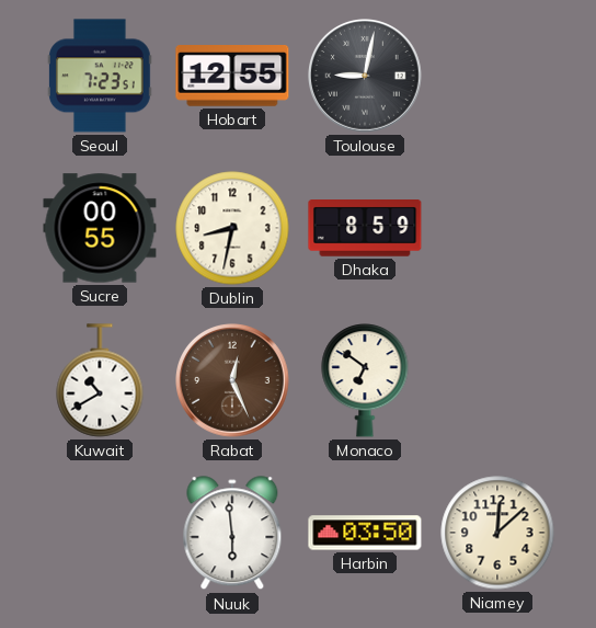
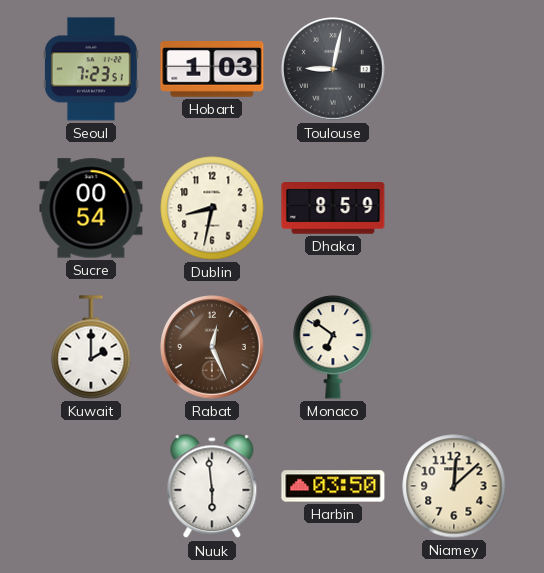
Hobart: 12:55 -> 1:03
Sucre: 00:55 -> 00:54
Kuwait: 10:40 -> 2:00
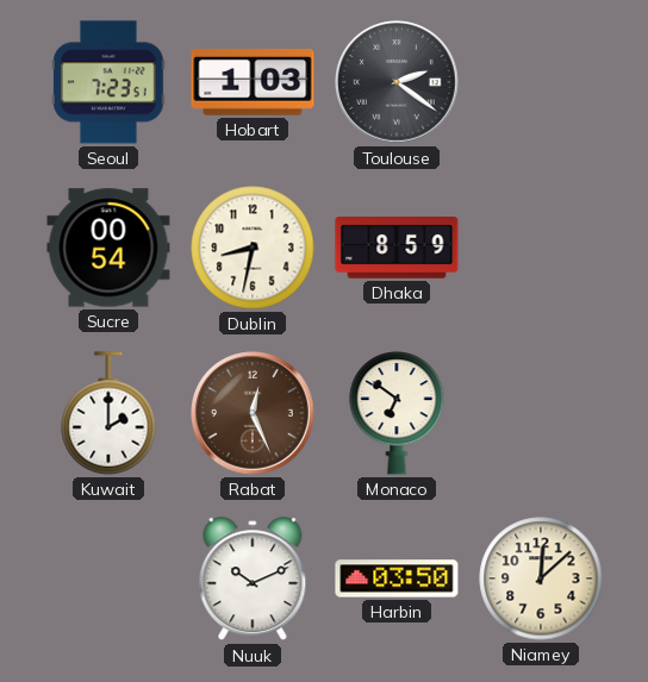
Toulouse: 9:02 -> 2:21
Nuuk: 5:59 -> 10:11
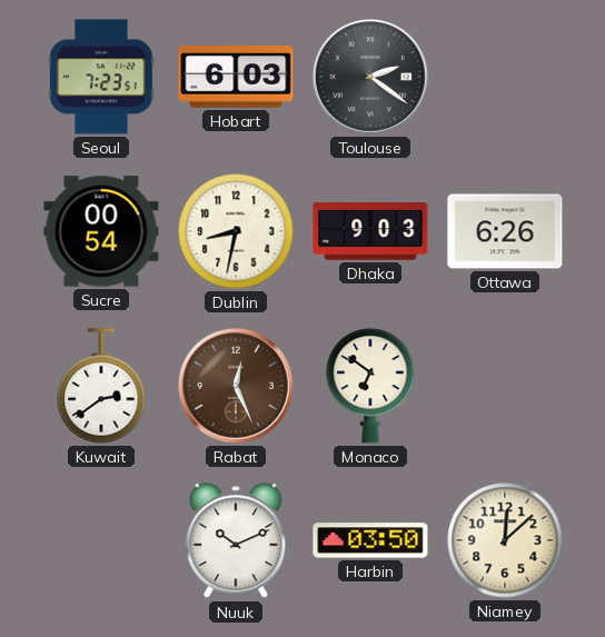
Hobart: 1:03 -> 6:03
Dhaka: 8:59 -> 9:03
Ottawa: none -> 6:26
Kuwait: 2:00 -> 2:39
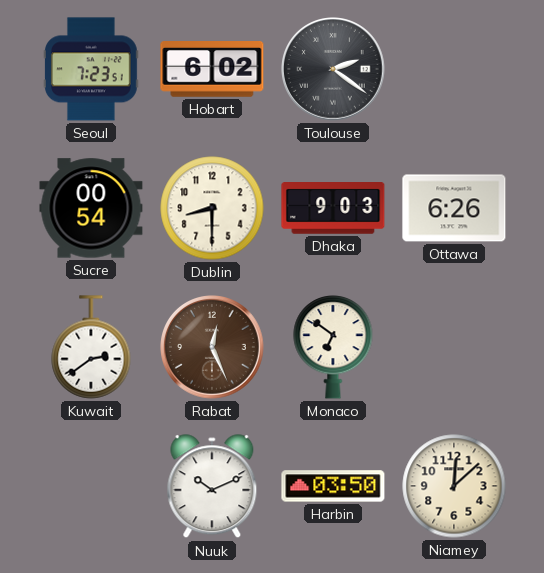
Hobart: 6:03 -> 6:02
Dublin: 8:32 -> 8:30
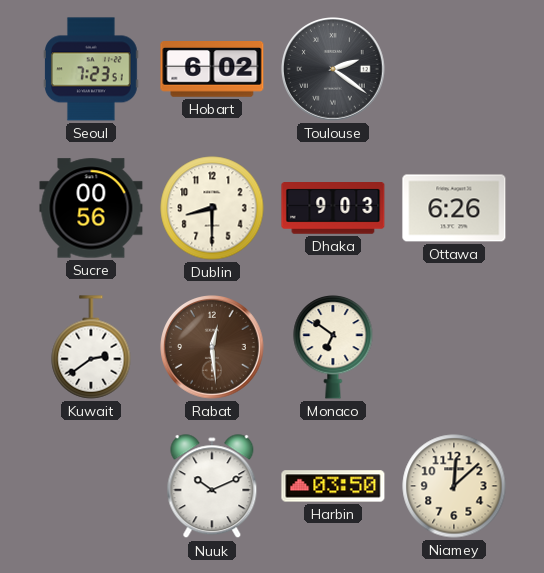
Sucre: 00:54 -> 00:56
Rabat: 12:26 -> 12:29
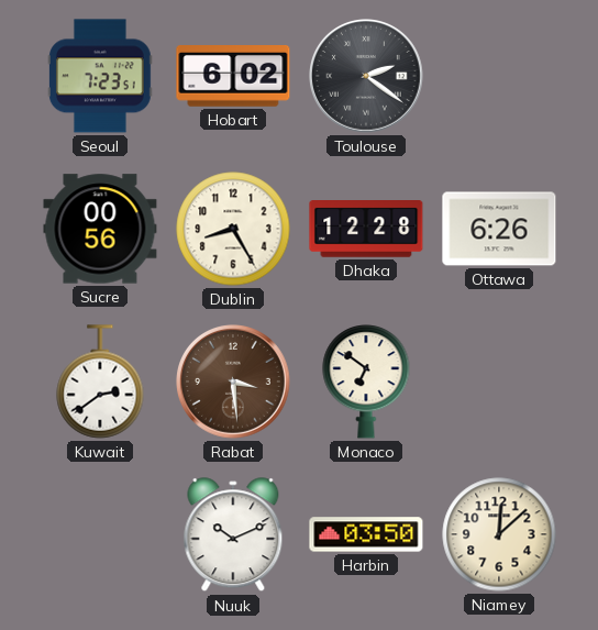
Dublin: 8:30 -> 8:25
Dhaka: 9:03 -> 12:28
Rabat: 12:29 -> 3:29
